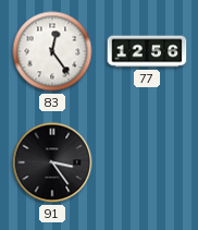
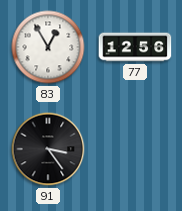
83: 12:24 -> 12:55
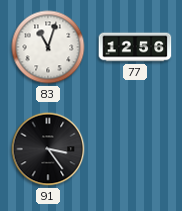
83: 12:55 -> 11:03
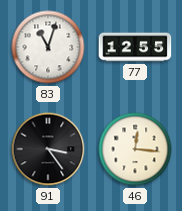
77: 12:56 -> 12:55
46: none -> 12:16
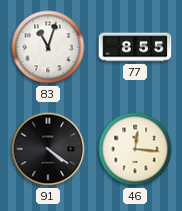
77: 12:55 -> 8:55
91: 3:24 -> 4:21
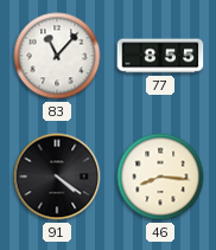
83: 11:03 -> 11:07
46: 12:16 -> 8:16
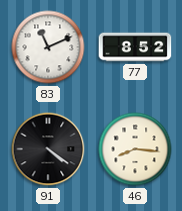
83: 11:07 -> 11:11
77: 8:55 -> 8:52
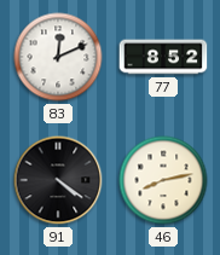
83: 11:11 -> 12:11
46: 8:16 -> 8:13
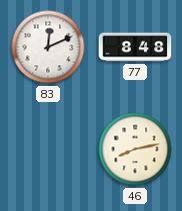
77: 8:52 -> 8:48
91: 4:21 -> none
